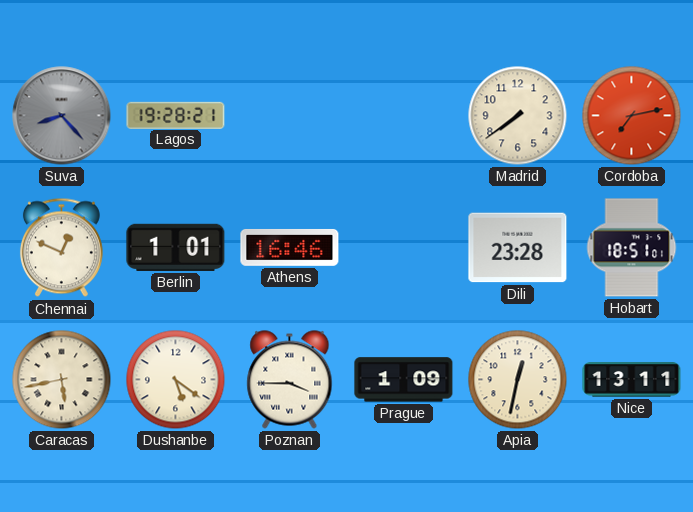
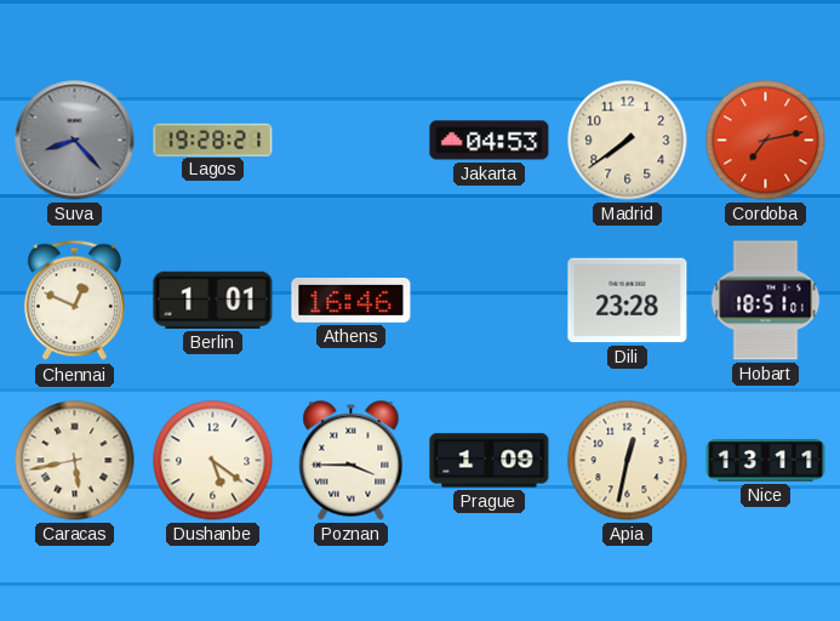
Jakarta: none -> 04:53
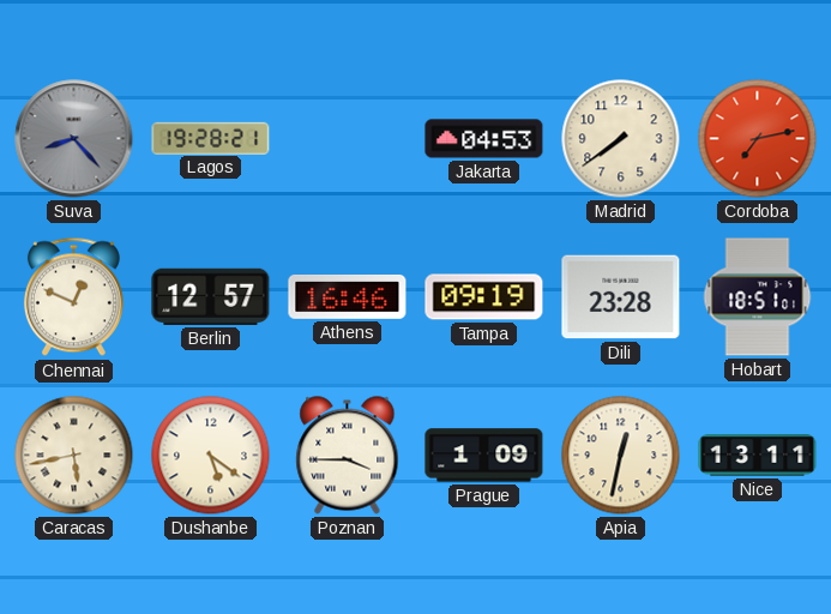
Berlin: 1:01 -> 12:57
Tampa: none -> 09:19
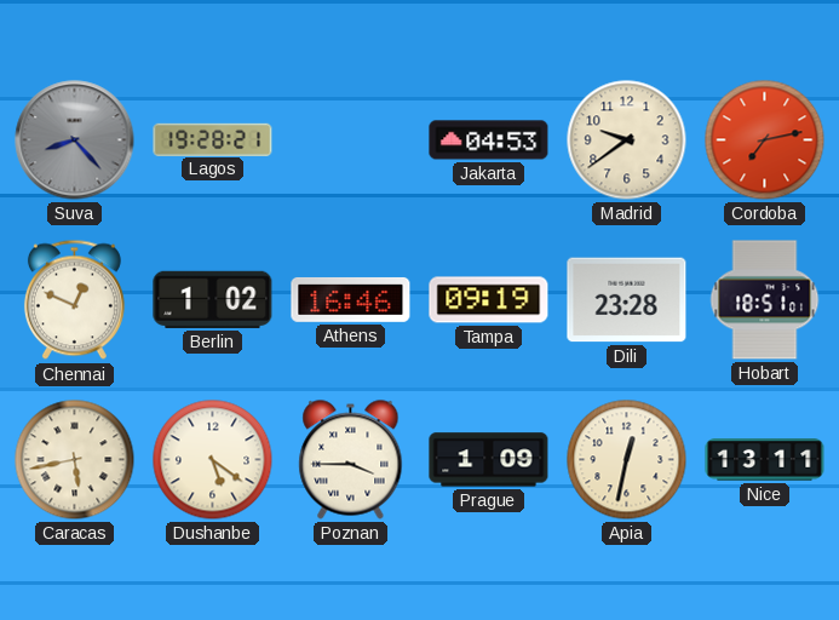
Madrid: 7:39 -> 9:39
Berlin: 12:57 -> 1:02
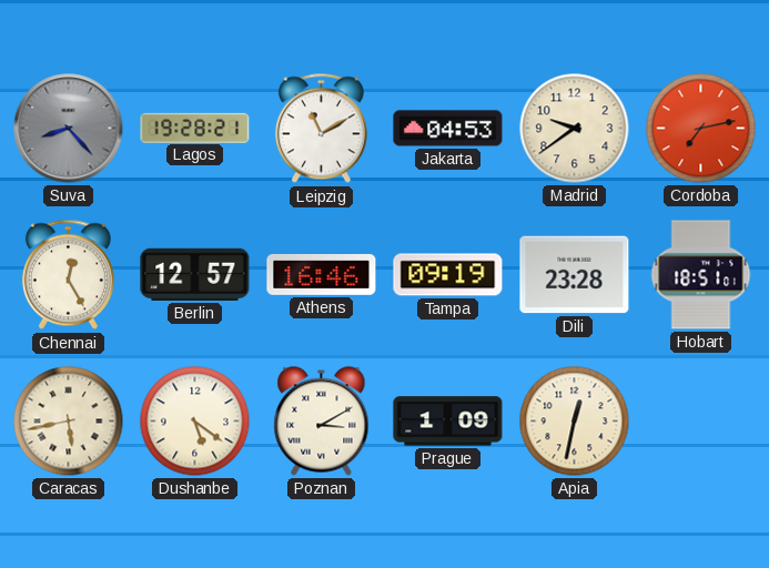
Leipzig: none -> 11:10
Chennai: 12:49 -> 12:25
Berlin: 1:02 -> 12:57
Poznan: 3:45 -> 3:10
Nice: 13:11 -> none
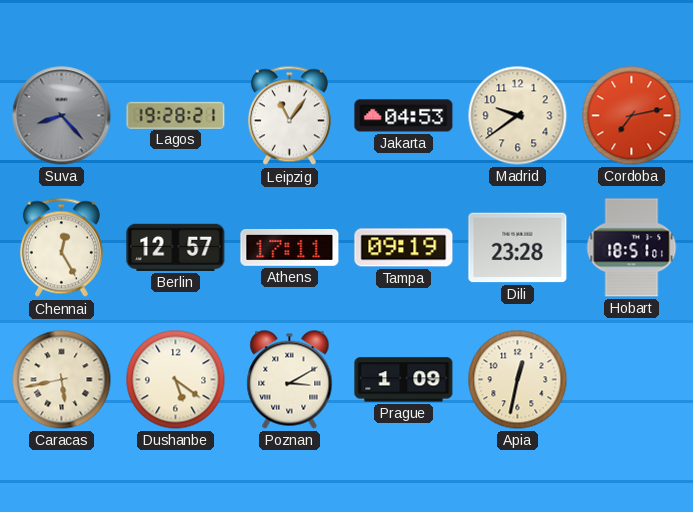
Leipzig: 11:10 -> 11:06
Athens: 16:46 -> 17:11
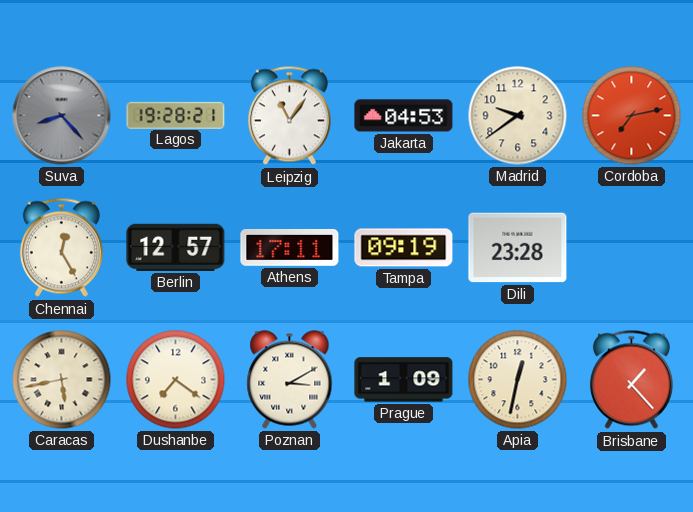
Hobart: 18:51 -> none
Dushanbe: 5:21 -> 7:21
Brisbane: none -> 1:23
